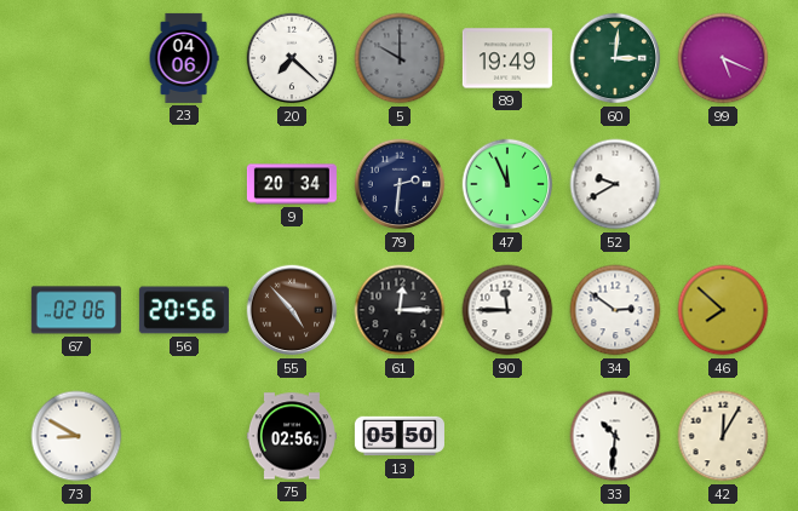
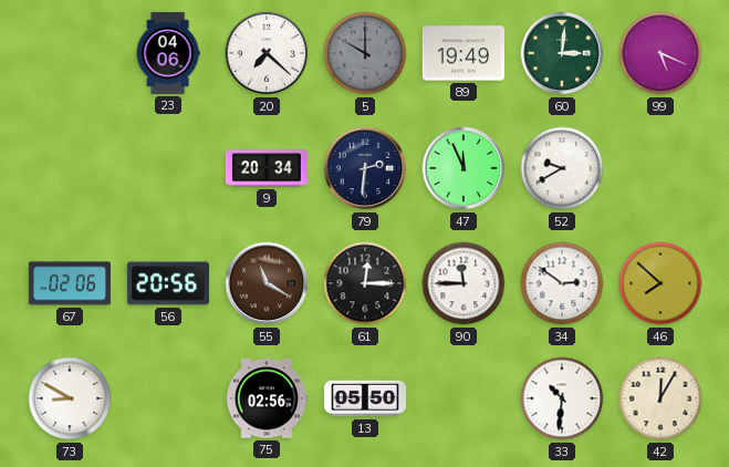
55: 4:53 -> 11:20
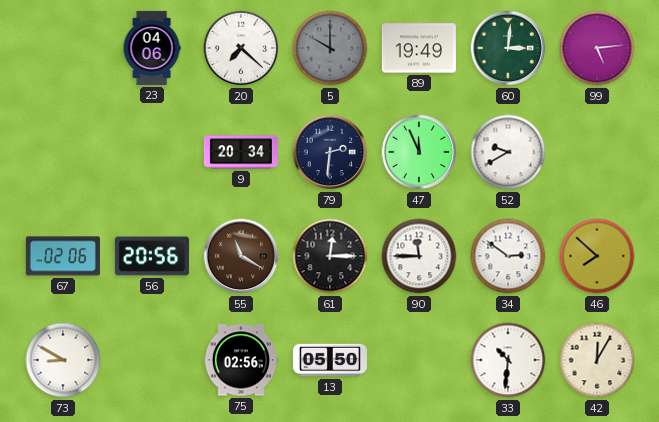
99: 5:19 -> 5:14
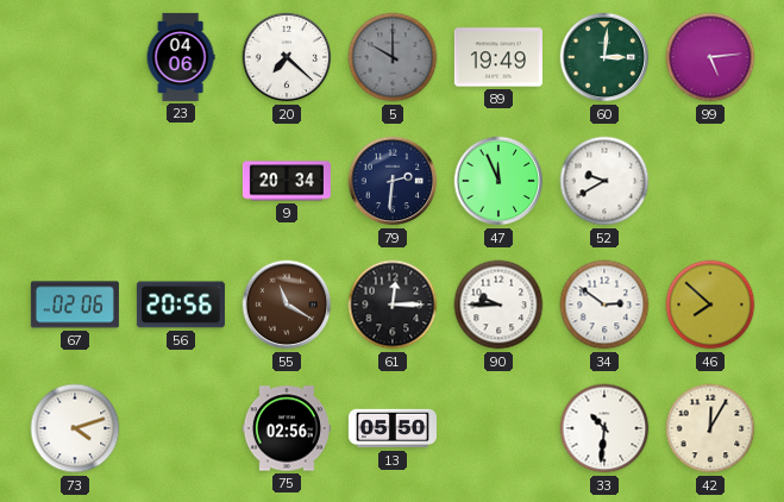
90: 11:45 -> 9:45
73: 8:50 -> 4:12
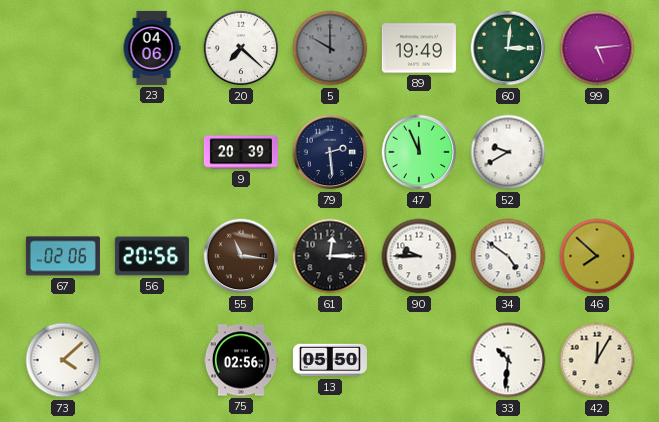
9: 20:34 -> 20:39
79: 2:31 -> 2:29
55: 11:20 -> 11:16
34: 2:51 -> 4:51
73: 4:12 -> 4:08
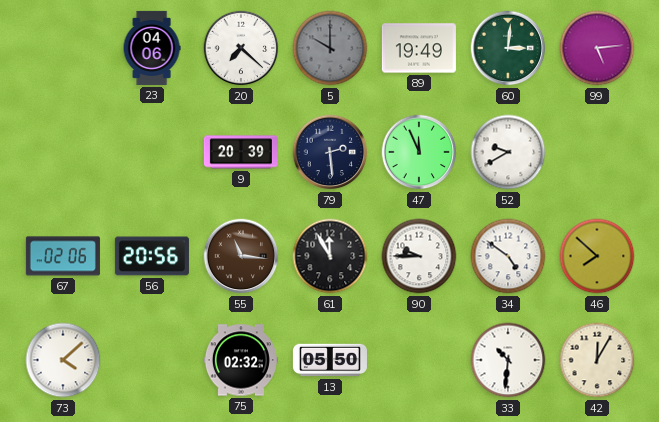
61: 12:15 -> 11:55
75: 02:56 -> 02:32
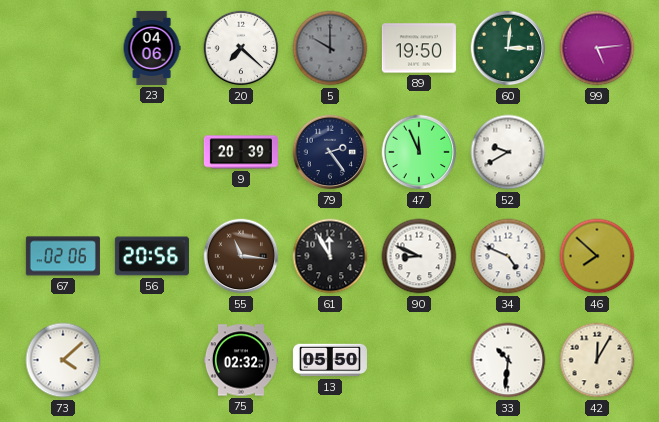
89: 19:49 -> 19:50
79: 2:29 -> 2:24
90: 9:45 -> 8:49
34: 4:51 -> 4:49
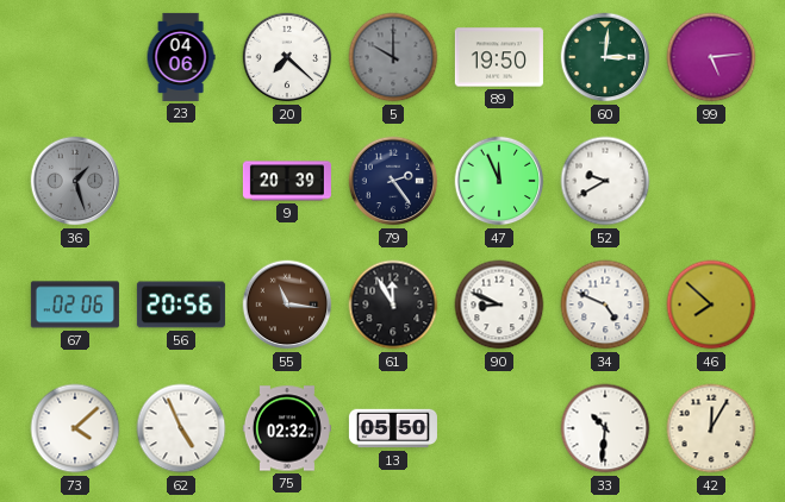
36: none -> 1:27
62: none -> 4:56
